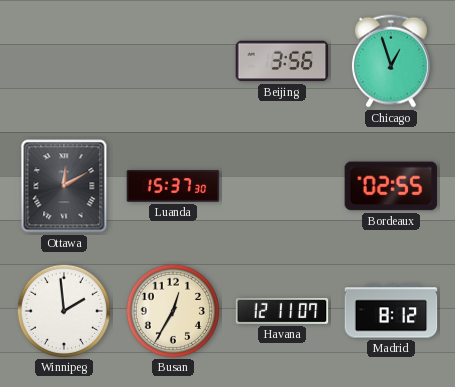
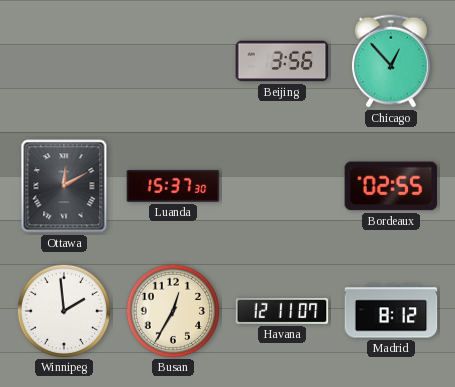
Chicago: 12:57 -> 12:53
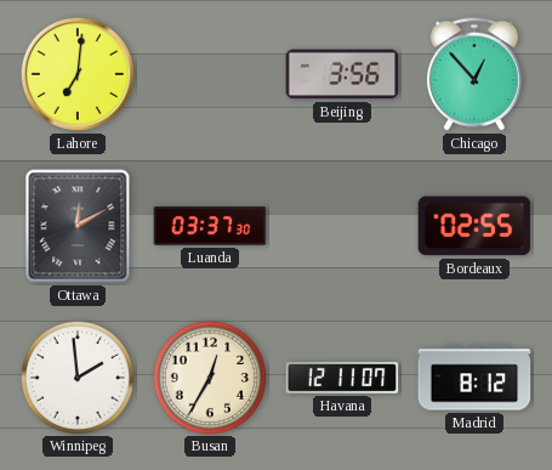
Lahore: none -> 7:01
Luanda: 15:37 -> 03:37
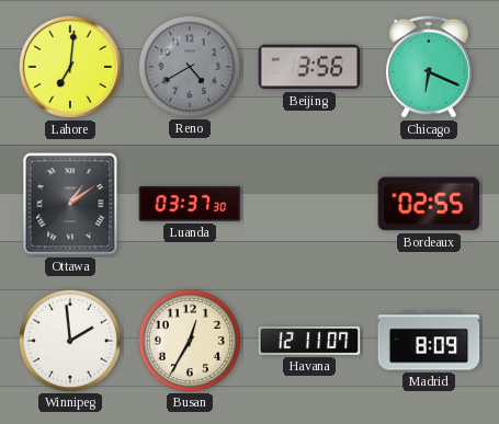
Reno: none -> 4:40
Chicago: 12:53 -> 6:19
Ottawa: 12:10 -> 1:09
Madrid: 8:12 -> 8:09
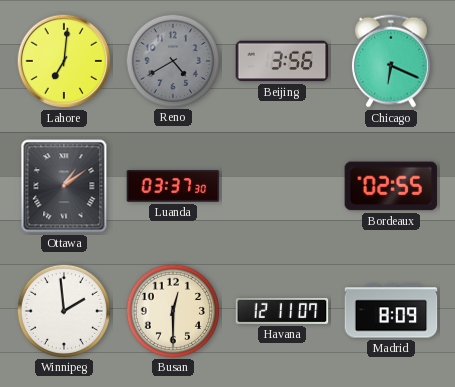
Busan: 12:35 -> 12:30
